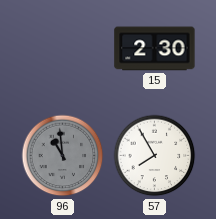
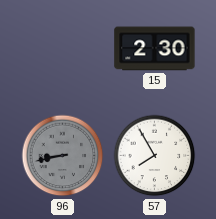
96: 10:59 -> 8:43
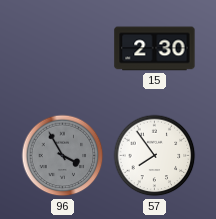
96: 8:43 -> 3:55
57: 7:55 -> 7:54
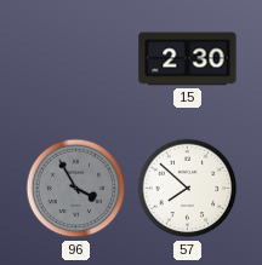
57: 7:54 -> 7:52
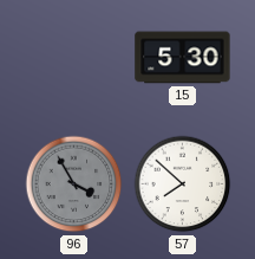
15: 2:30 -> 5:30
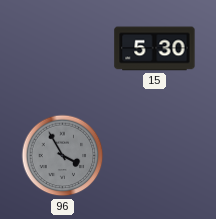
57: 7:52 -> none
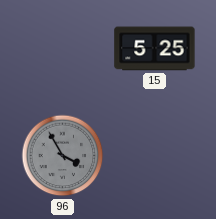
15: 5:30 -> 5:25
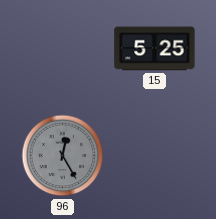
96: 3:55 -> 12:25
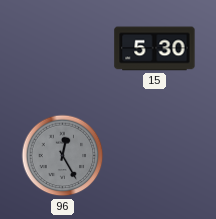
15: 5:25 -> 5:30
